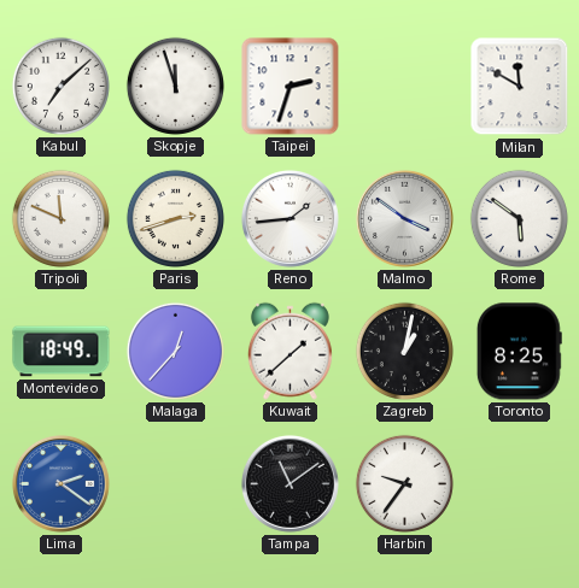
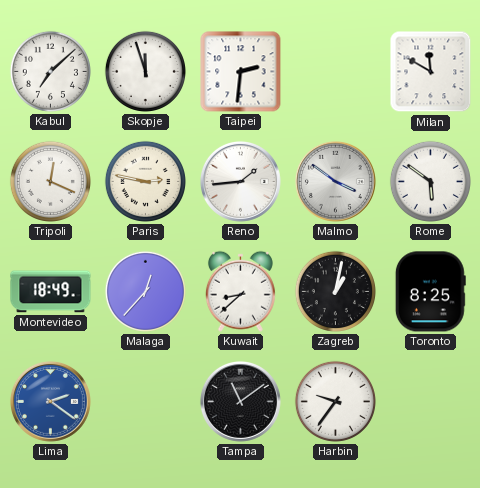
Taipei: 2:33 -> 2:31
Tripoli: 11:49 -> 12:19
Paris: 2:42 -> 2:47
Kuwait: 1:38 -> 8:38
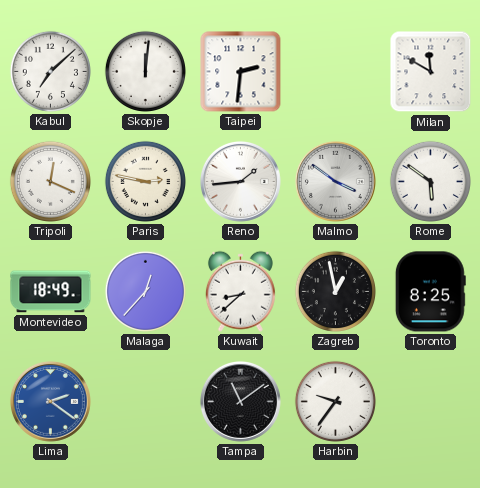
Skopje: 11:57 -> 12:01
Zagreb: 1:02 -> 12:58
